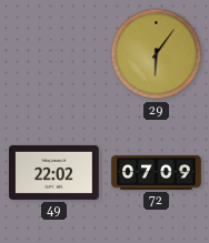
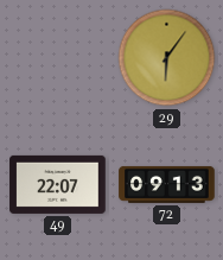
49: 22:02 -> 22:07
72: 07:09 -> 09:13
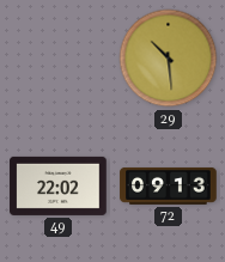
29: 6:06 -> 10:29
49: 22:07 -> 22:02
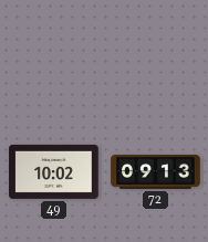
29: 10:29 -> none
49: 22:02 -> 10:02
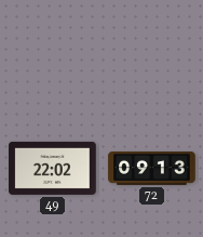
49: 10:02 -> 22:02
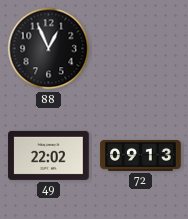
88: none -> 12:56
